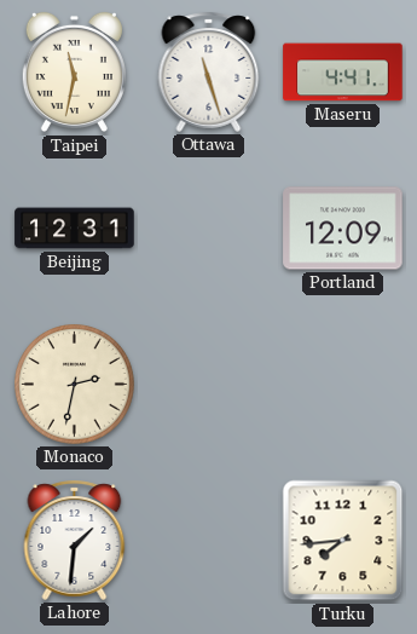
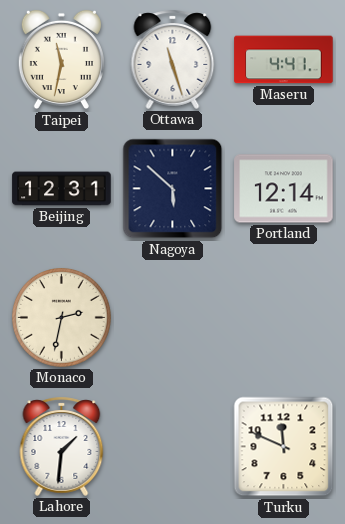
Nagoya: none -> 5:52
Portland: 12:09 -> 12:14
Turku: 7:44 -> 11:49
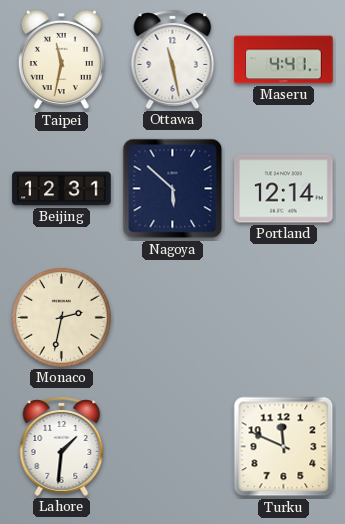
Ottawa: 11:27 -> 11:28
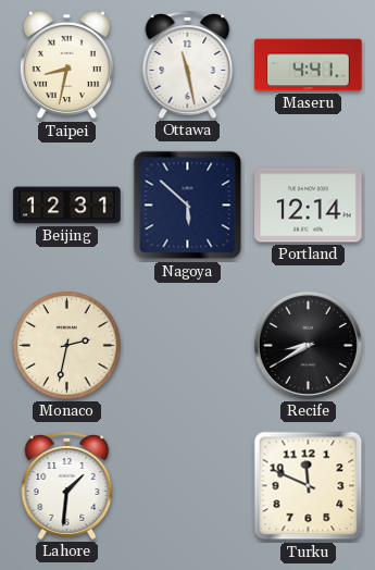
Taipei: 11:32 -> 8:32
Recife: none -> 8:40
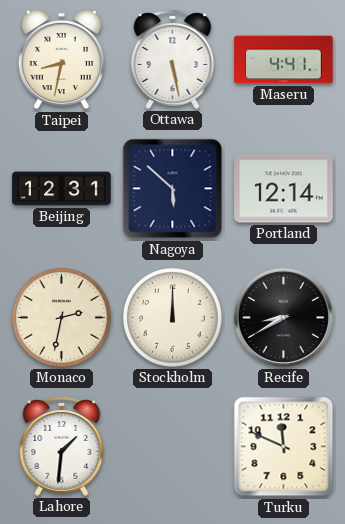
Ottawa: 11:28 -> 5:28
Stockholm: none -> 12:00
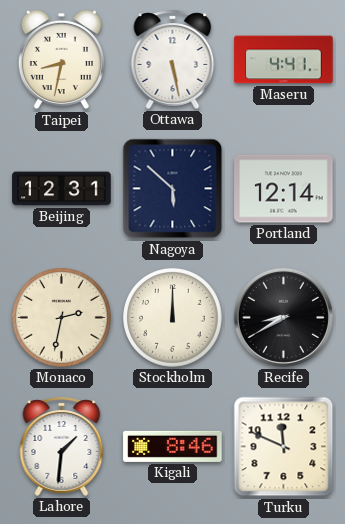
Kigali: none -> 8:46
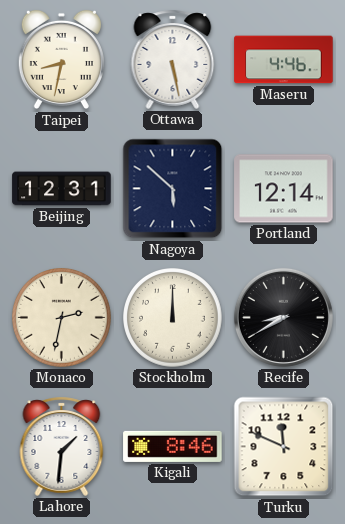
Maseru: 4:41 -> 4:46
